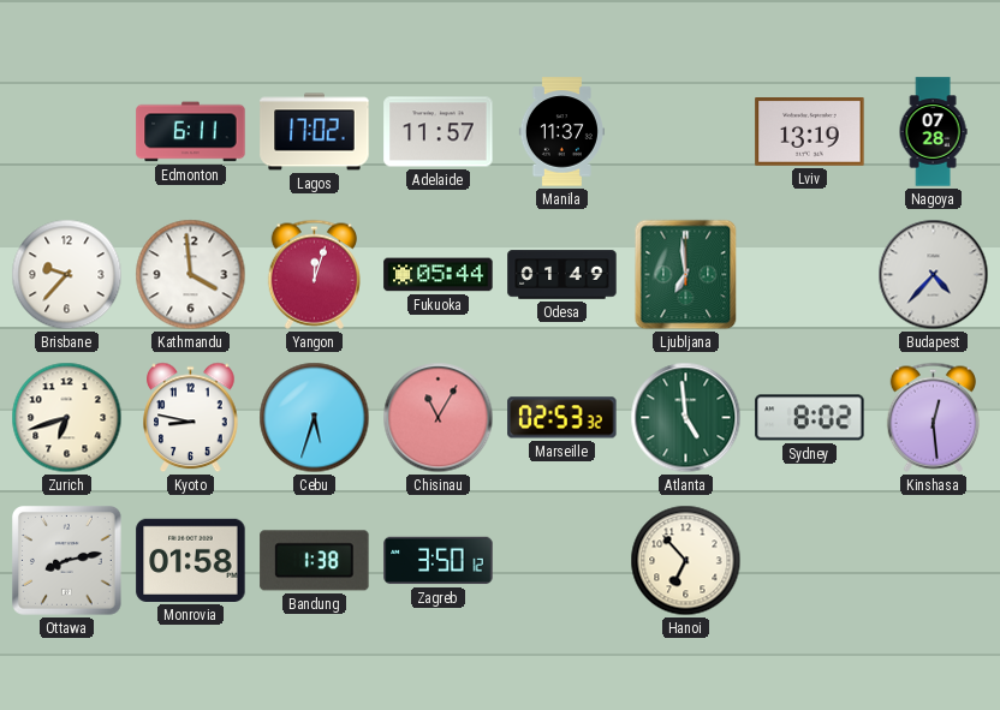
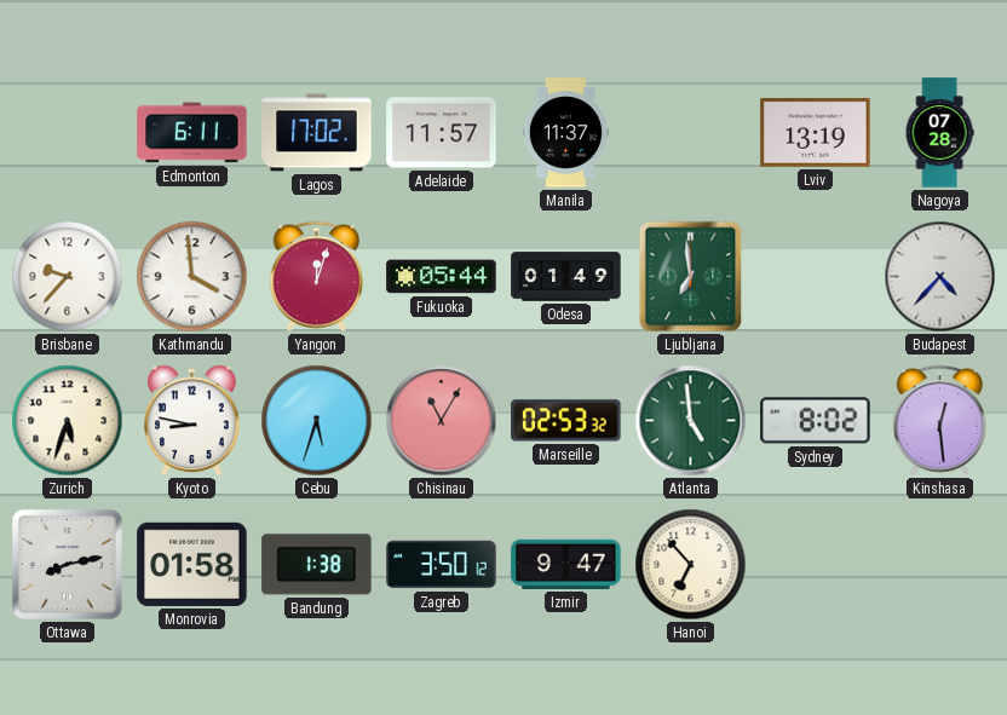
Zurich: 6:42 -> 5:33
Izmir: none -> 9:47
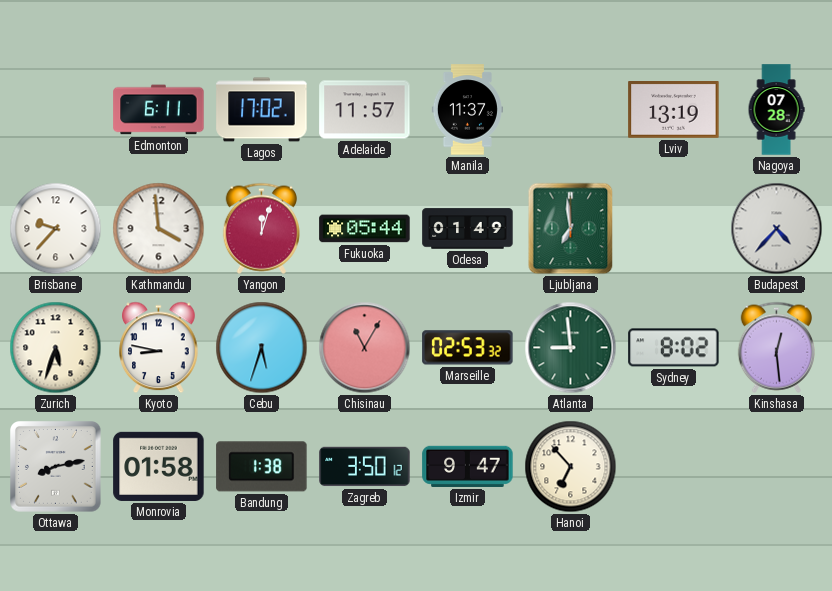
Atlanta: 4:59 -> 8:59
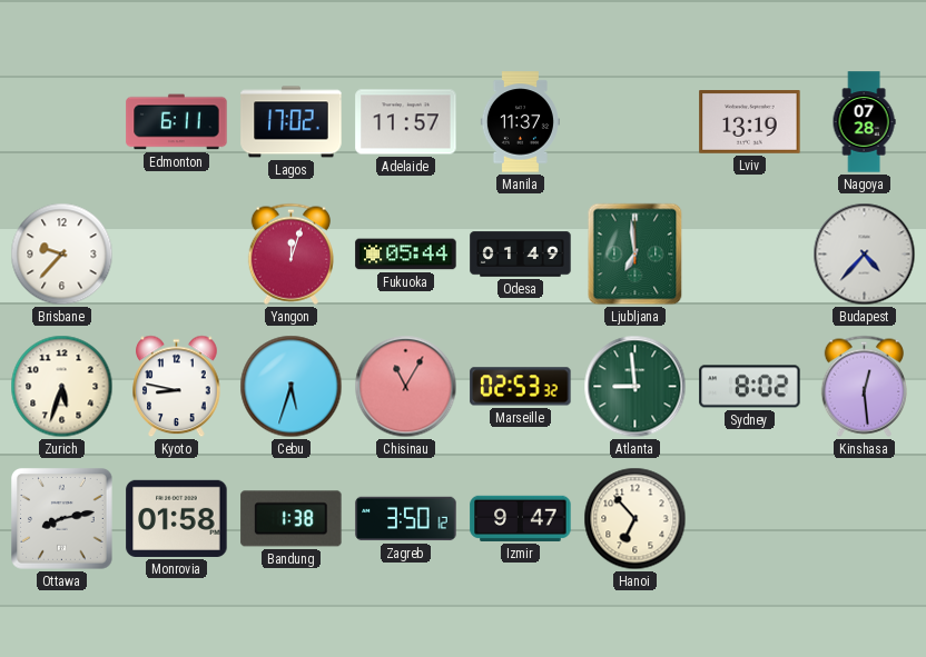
Kathmandu: 3:59 -> none
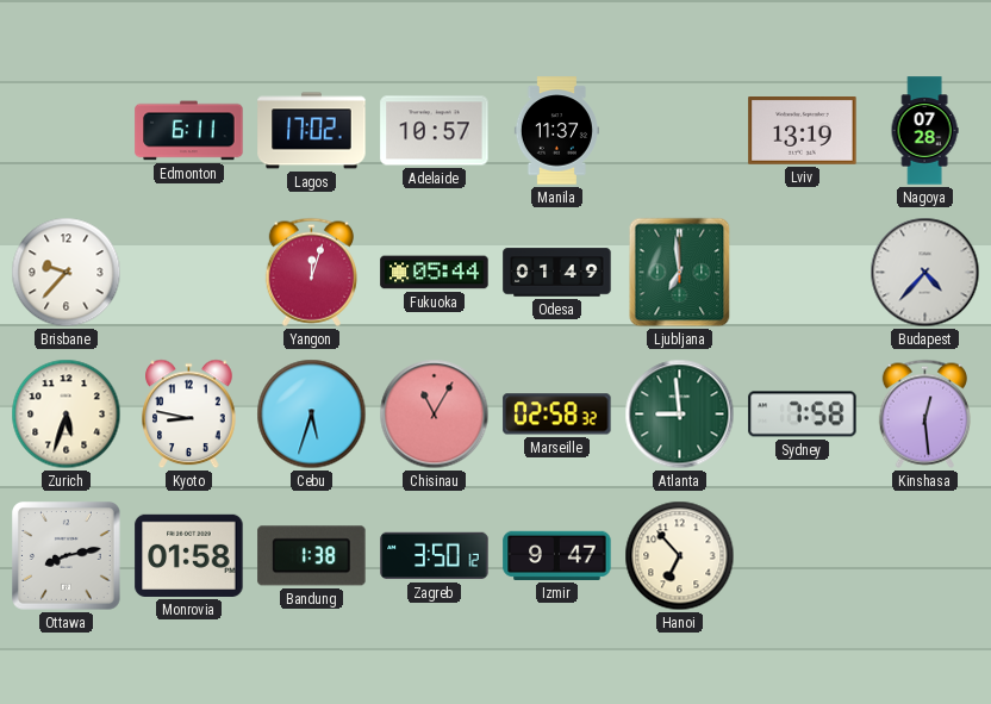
Adelaide: 11:57 -> 10:57
Marseille: 02:53 -> 02:58
Sydney: 8:02 -> 7:58
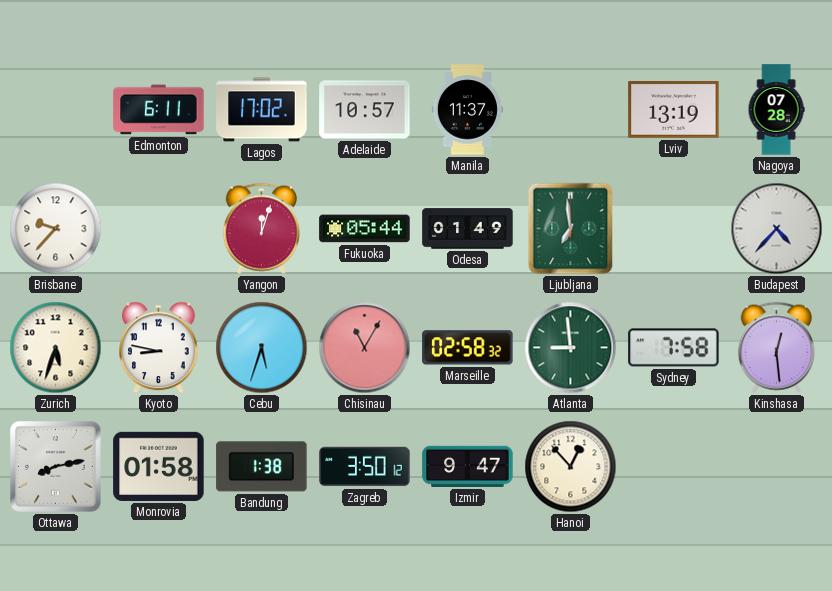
Hanoi: 6:53 -> 12:53
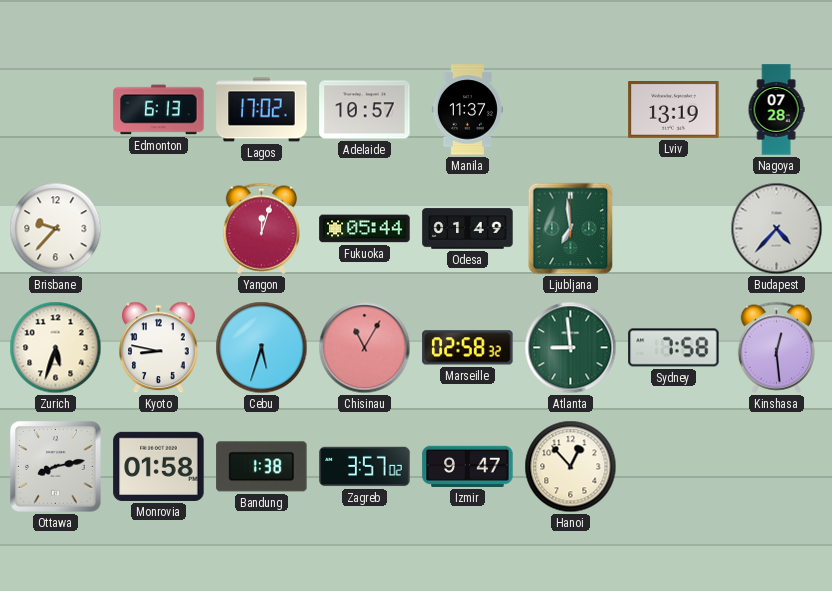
Edmonton: 6:11 -> 6:13
Zagreb: 3:50 -> 3:57
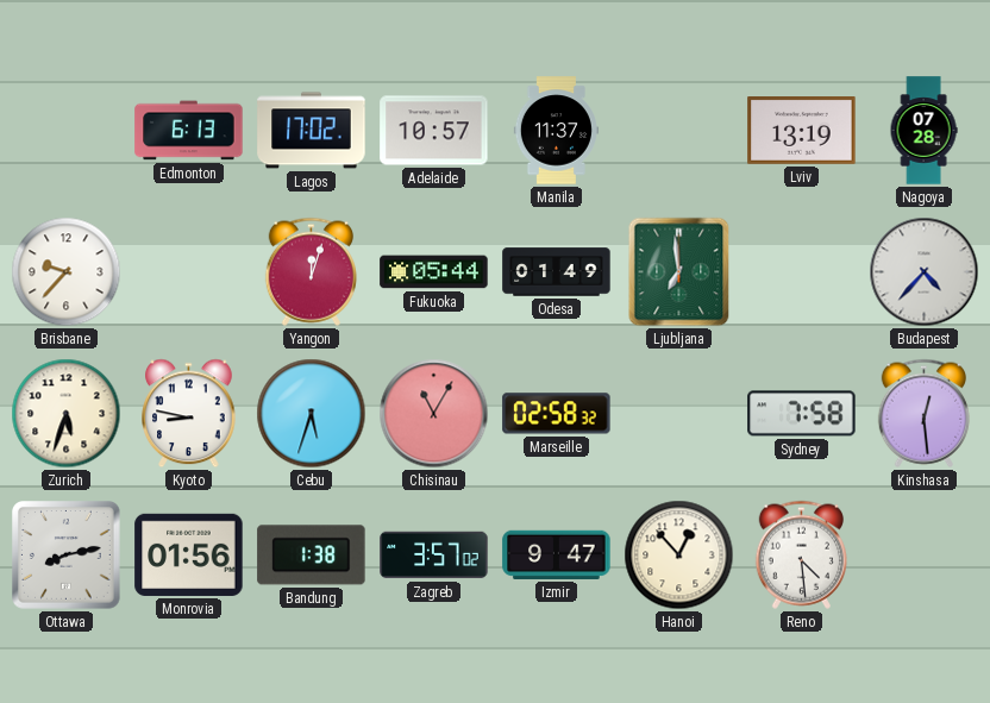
Atlanta: 8:59 -> none
Monrovia: 01:58 -> 01:56
Reno: none -> 4:29
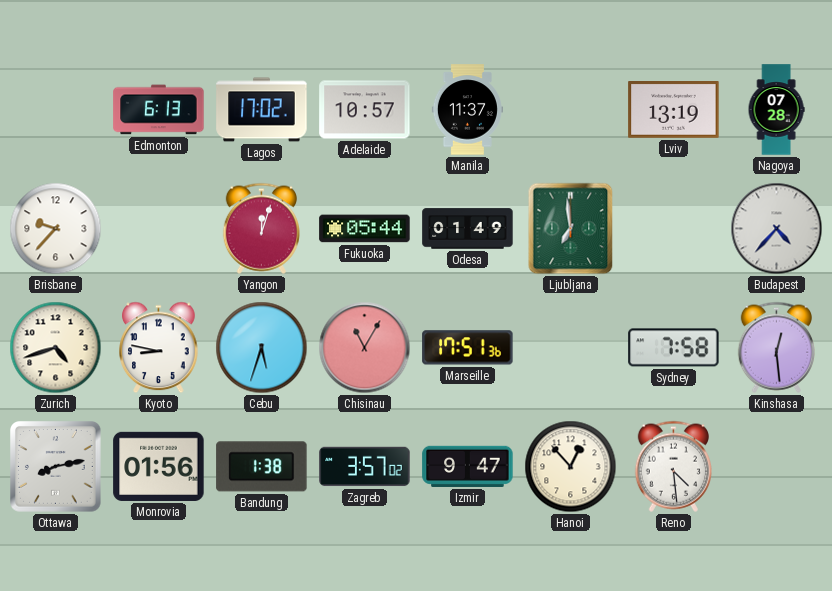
Zurich: 5:33 -> 4:42
Marseille: 02:58 -> 17:51
